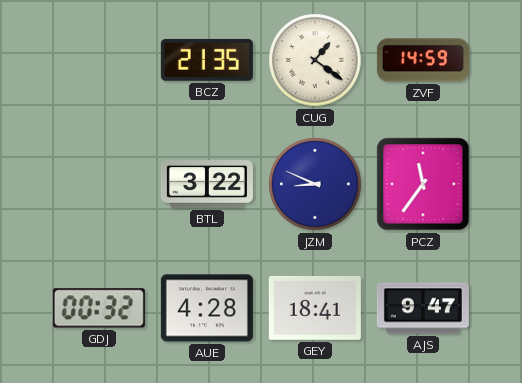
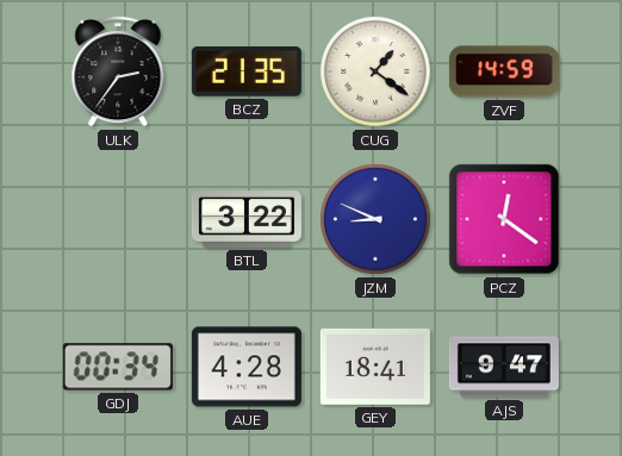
ULK: none -> 2:36
PCZ: 11:36 -> 12:21
GDJ: 00:32 -> 00:34
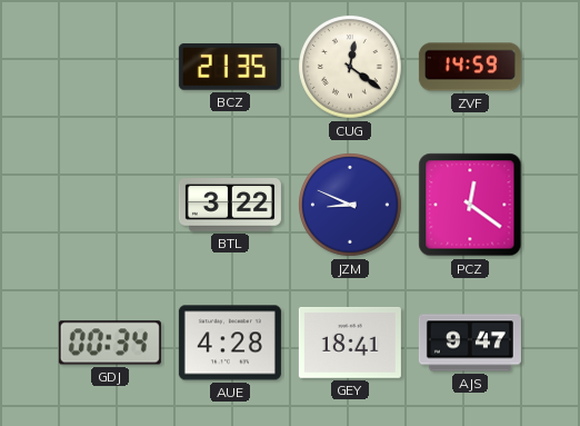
ULK: 2:36 -> none
CUG: 1:21 -> 12:21
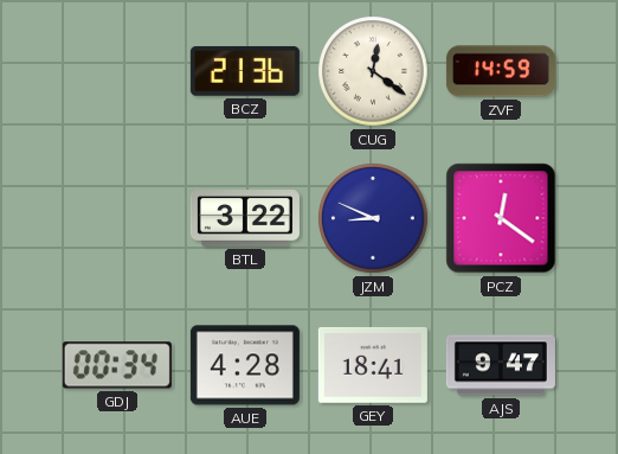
BCZ: 21:35 -> 21:36
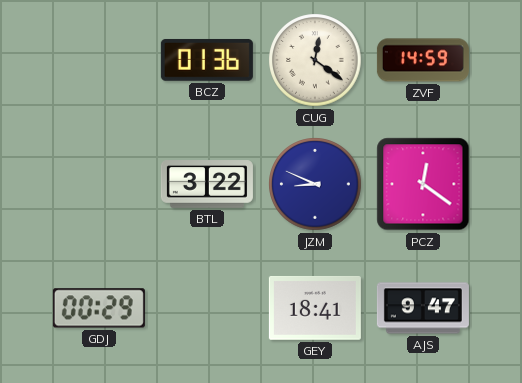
BCZ: 21:36 -> 01:36
GDJ: 00:34 -> 00:29
AUE: 4:28 -> none
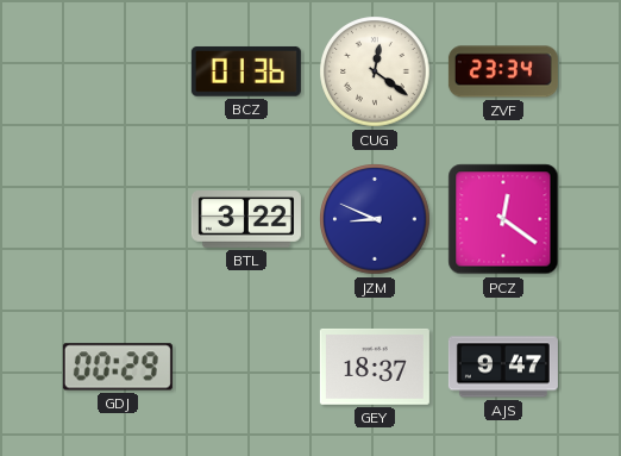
ZVF: 14:59 -> 23:34
GEY: 18:41 -> 18:37
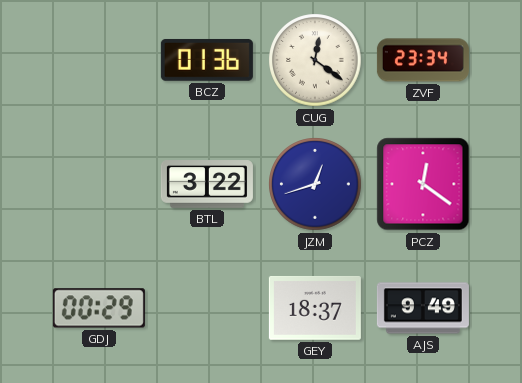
JZM: 8:49 -> 12:42
AJS: 9:47 -> 9:49
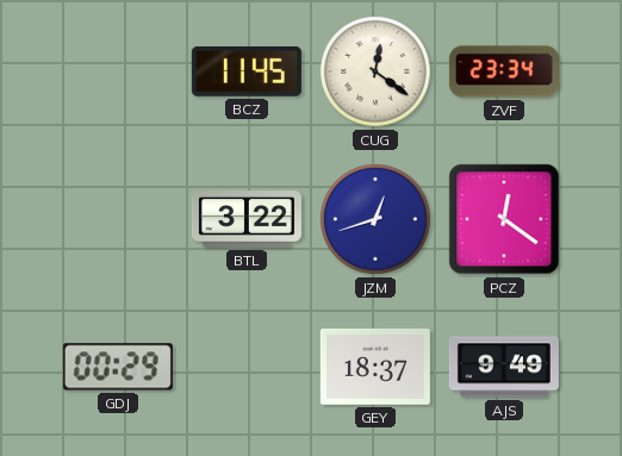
BCZ: 01:36 -> 11:45
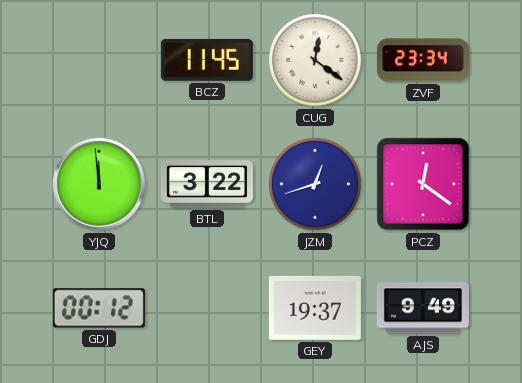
YJQ: none -> 11:59
GDJ: 00:29 -> 00:12
GEY: 18:37 -> 19:37
